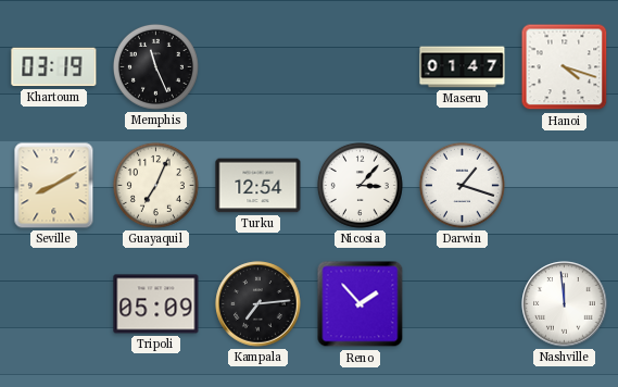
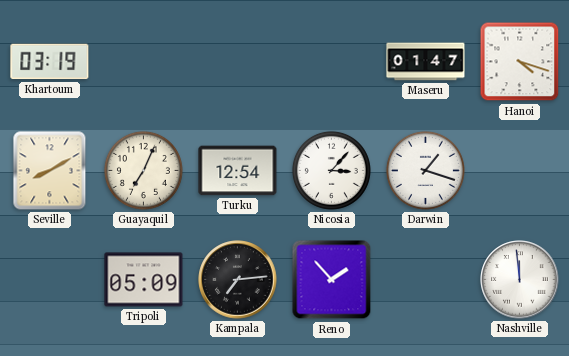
Memphis: 11:26 -> none
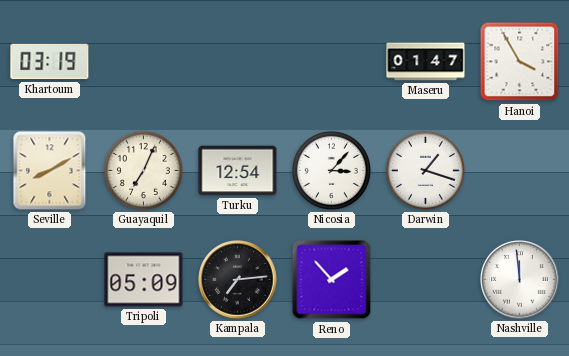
Hanoi: 4:18 -> 3:55
